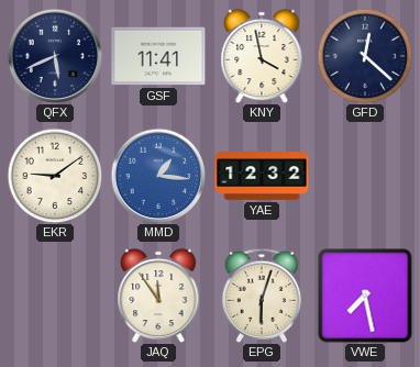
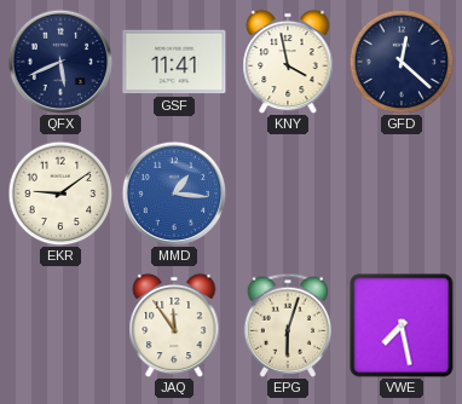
YAE: 12:32 -> none
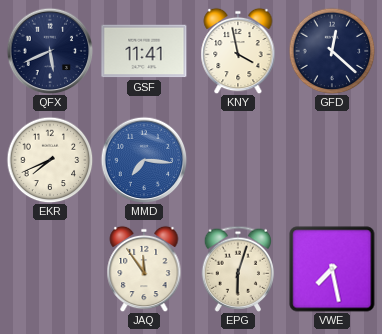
EKR: 9:09 -> 7:41
MMD: 1:16 -> 7:16
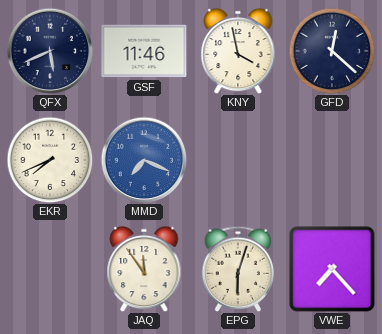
GSF: 11:41 -> 11:46
MMD: 7:16 -> 7:19
VWE: 7:28 -> 7:23
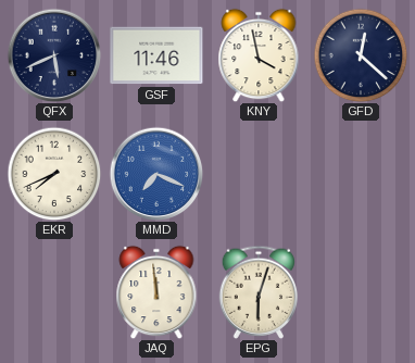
JAQ: 11:54 -> 11:59
VWE: 7:23 -> none
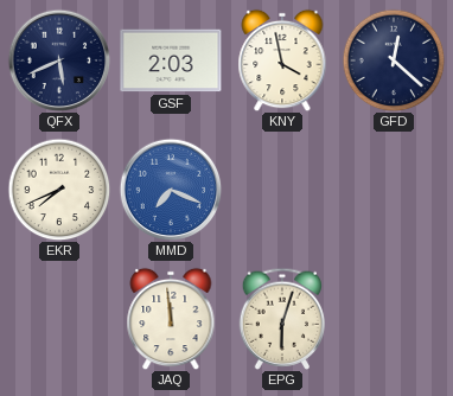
GSF: 11:46 -> 2:03
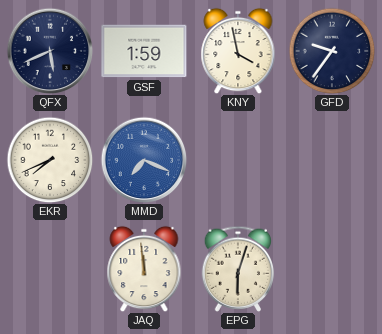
GSF: 2:03 -> 1:59
GFD: 12:22 -> 9:36
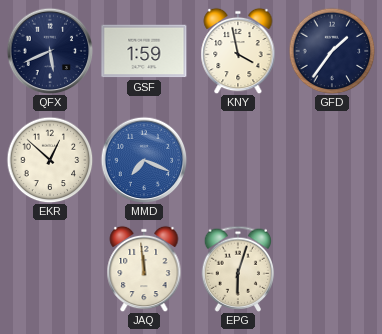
GFD: 9:36 -> 1:36
EKR: 7:41 -> 12:52
